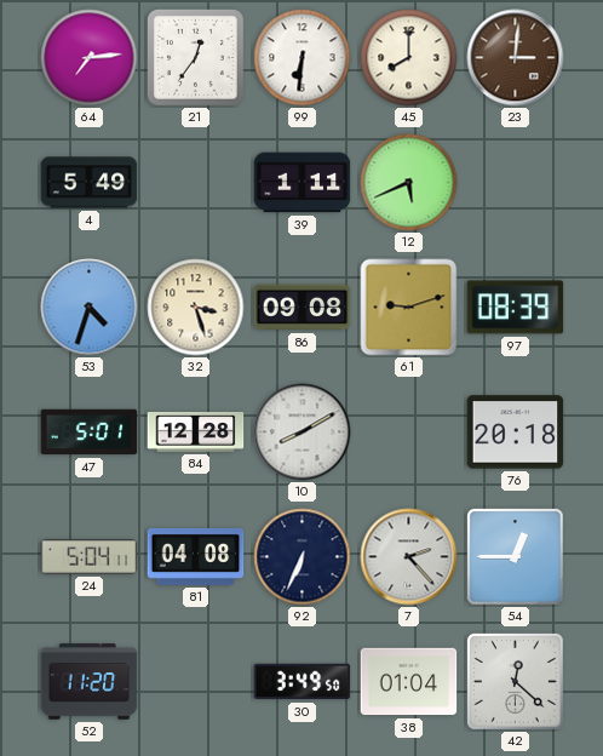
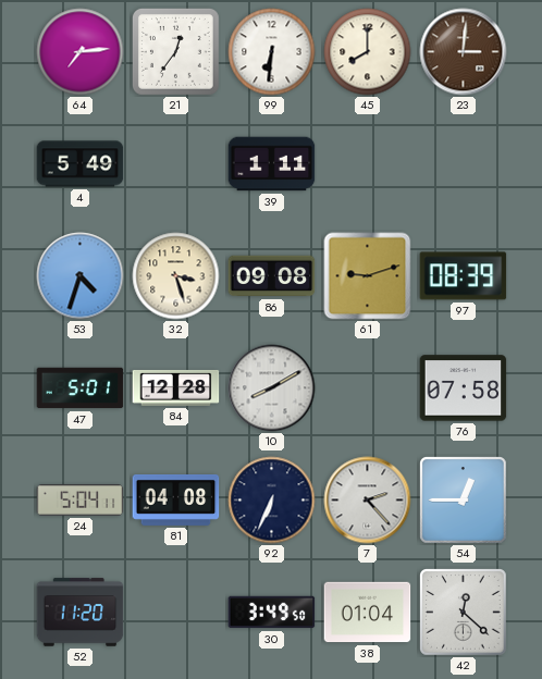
12: 5:41 -> none
76: 20:18 -> 07:58
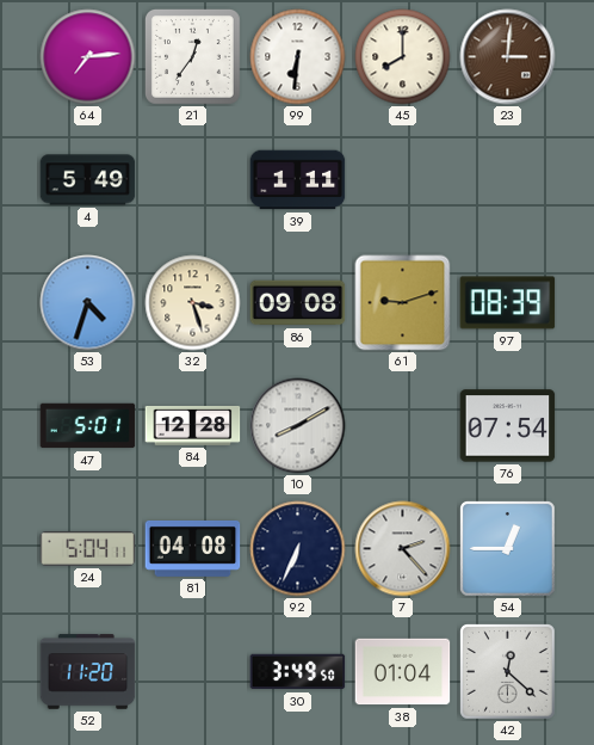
76: 07:58 -> 07:54
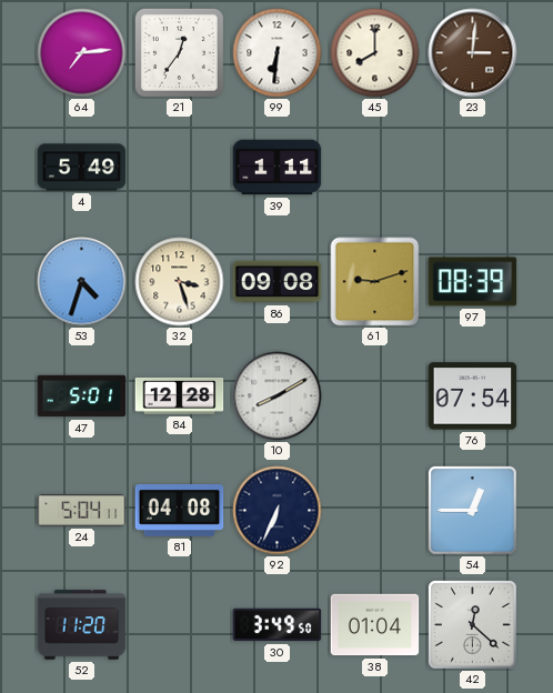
7: 2:23 -> none
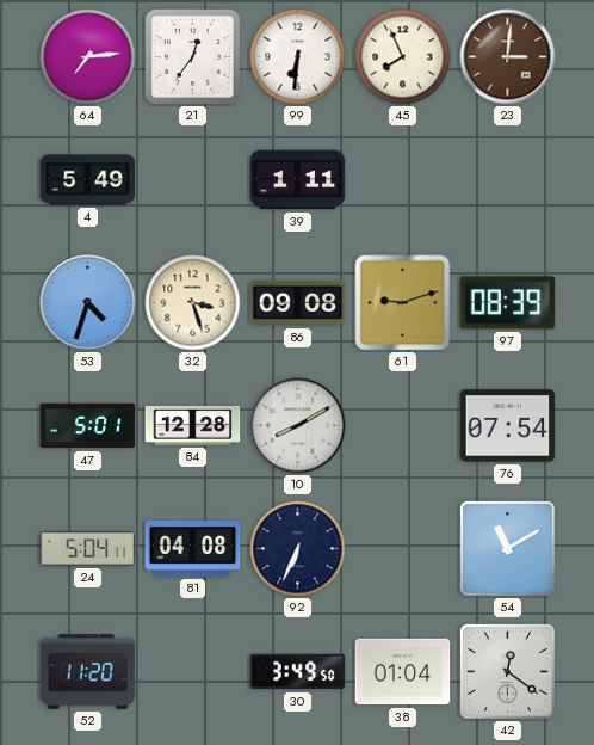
45: 8:00 -> 7:56
54: 12:45 -> 11:10
42: 12:22 -> 12:21
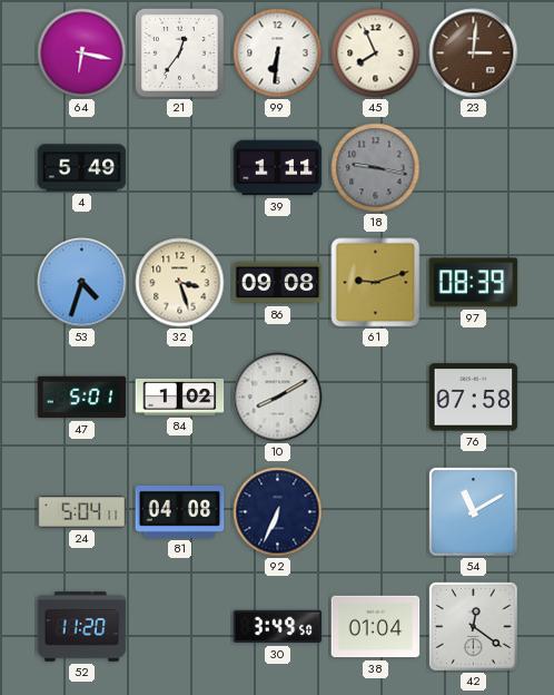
64: 7:14 -> 6:17
18: none -> 9:17
84: 12:28 -> 1:02
76: 07:54 -> 07:58
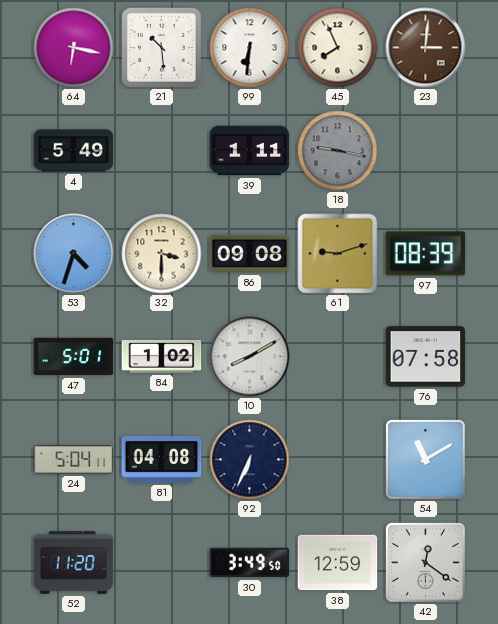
21: 12:36 -> 10:29
32: 3:27 -> 3:30
38: 01:04 -> 12:59
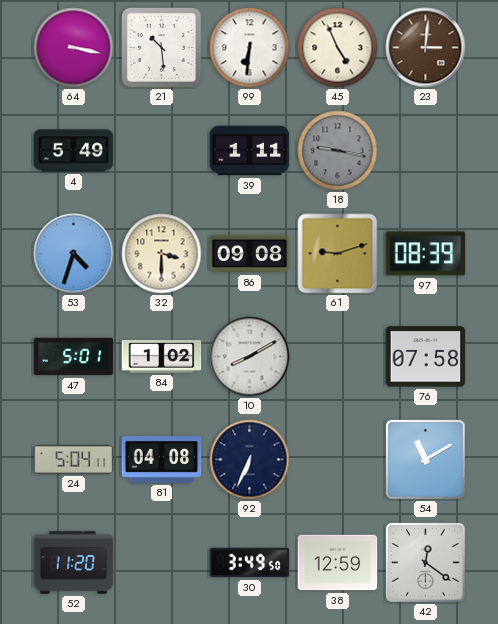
64: 6:17 -> 3:17
45: 7:56 -> 4:56
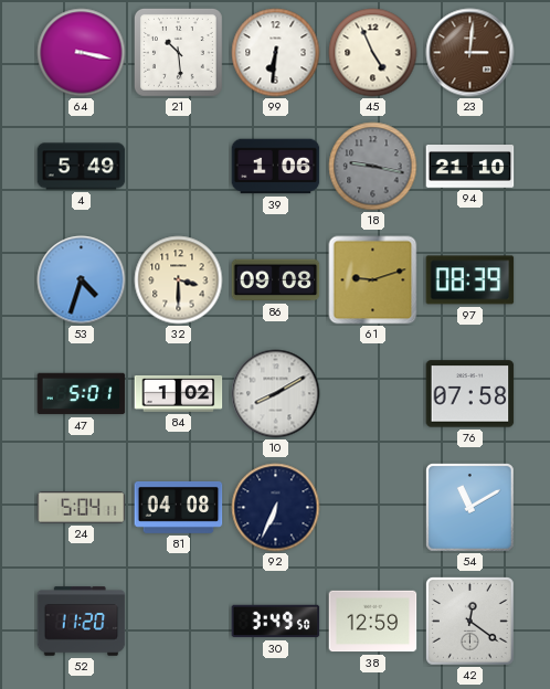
39: 1:11 -> 1:06
94: none -> 21:10
